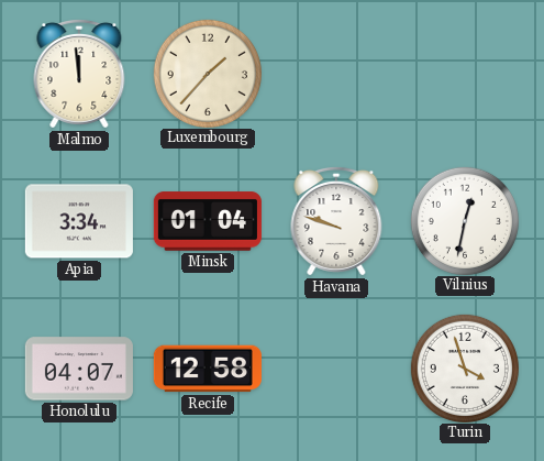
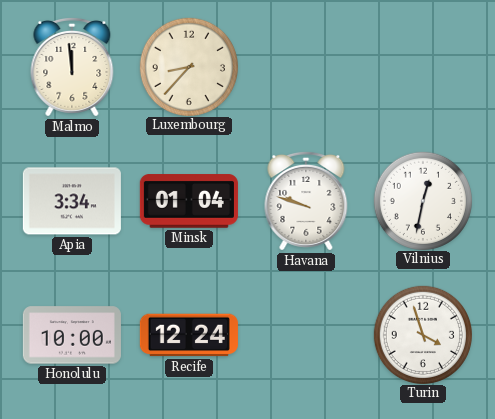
Luxembourg: 1:37 -> 8:37
Honolulu: 04:07 -> 10:00
Recife: 12:58 -> 12:24
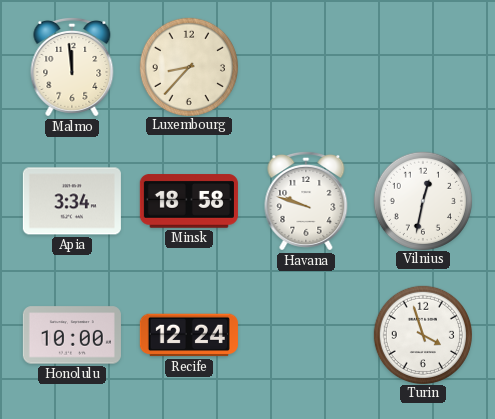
Minsk: 01:04 -> 18:58
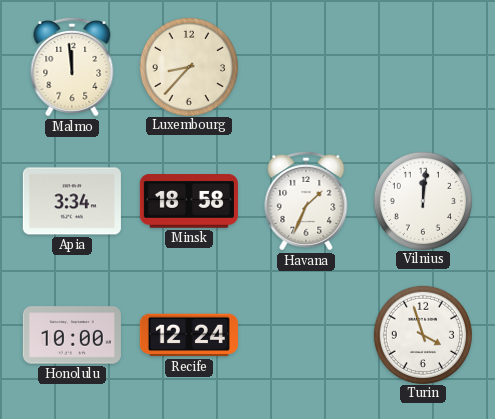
Havana: 9:48 -> 1:34
Vilnius: 12:32 -> 12:01
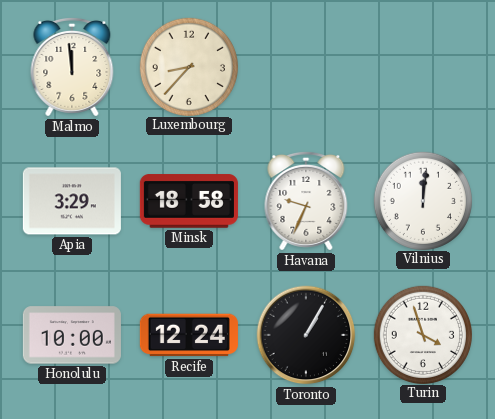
Apia: 3:34 -> 3:29
Havana: 1:34 -> 9:34
Toronto: none -> 1:05
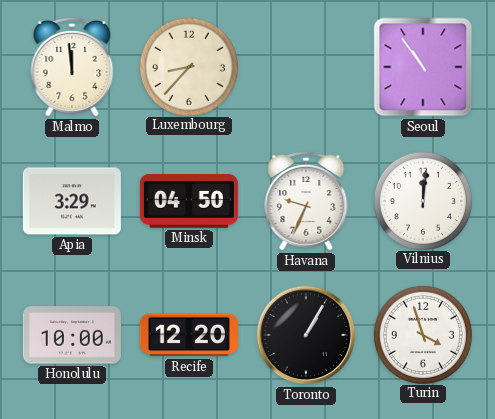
Seoul: none -> 10:54
Minsk: 18:58 -> 04:50
Recife: 12:24 -> 12:20
